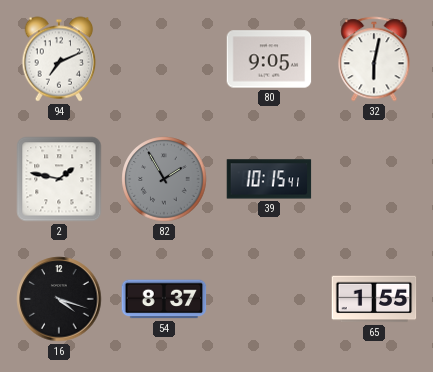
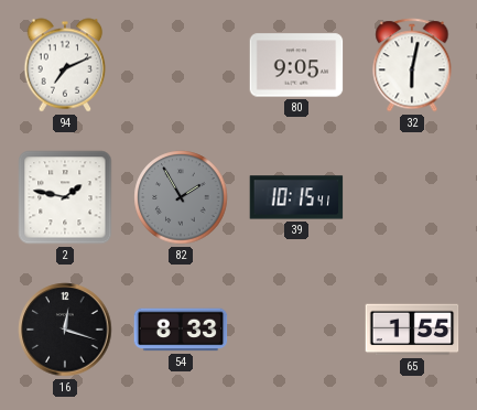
16: 4:18 -> 12:18
54: 8:37 -> 8:33
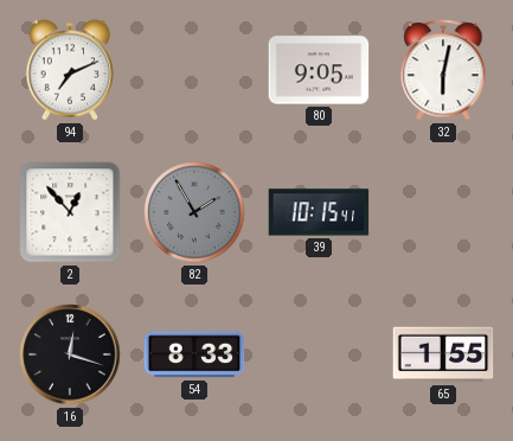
2: 1:47 -> 12:53
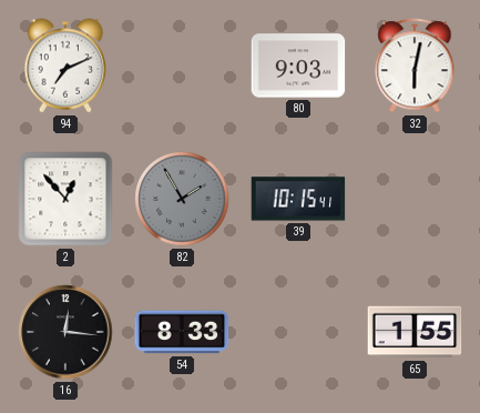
80: 9:05 -> 9:03
16: 12:18 -> 12:16
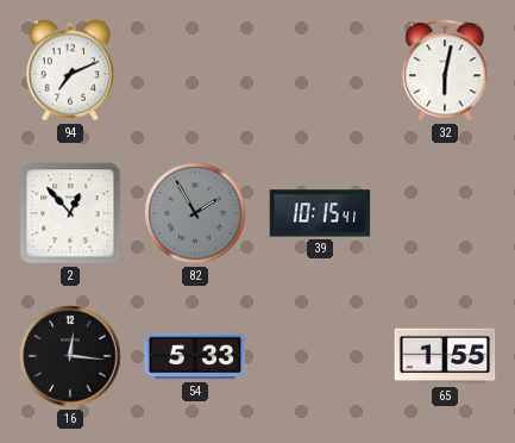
80: 9:03 -> none
54: 8:33 -> 5:33
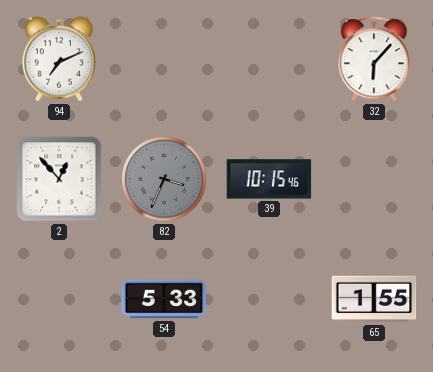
32: 6:02 -> 6:07
82: 1:55 -> 3:34
39: 10:15:41 -> 10:15:46
16: 12:16 -> none
